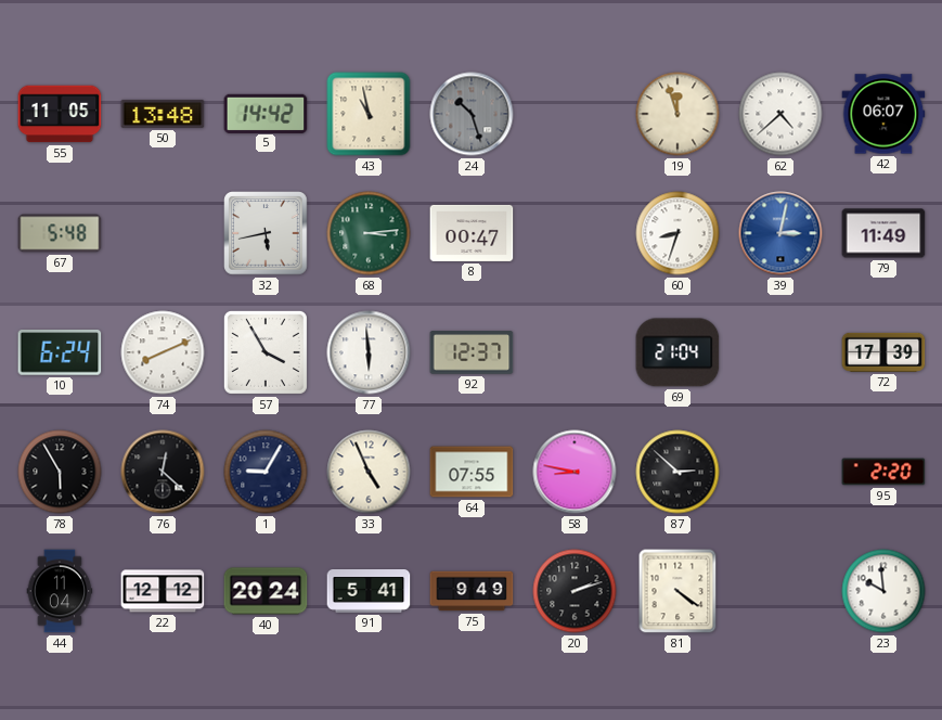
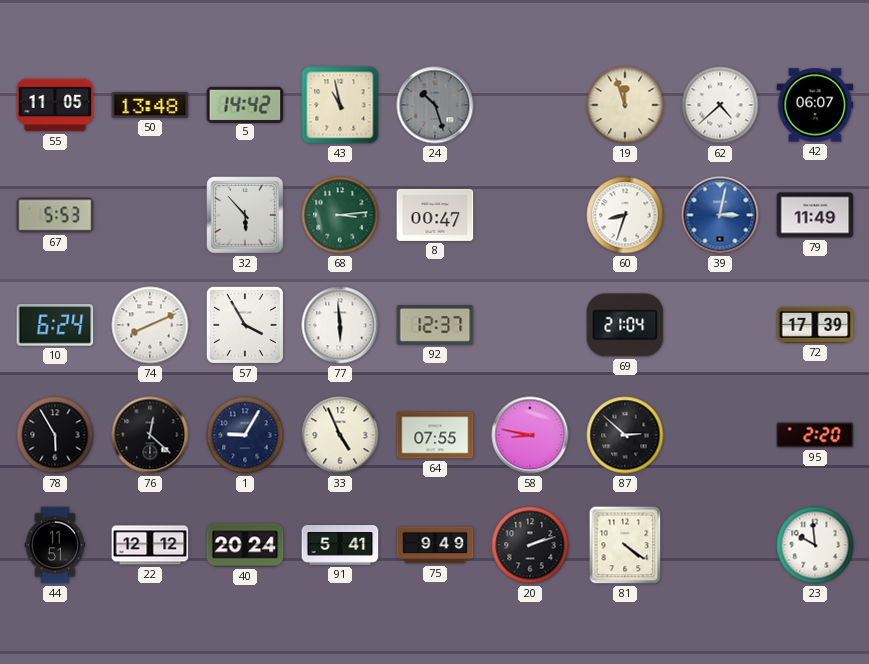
67: 5:48 -> 5:53
32: 5:43 -> 5:53
44: 11:04 -> 11:51
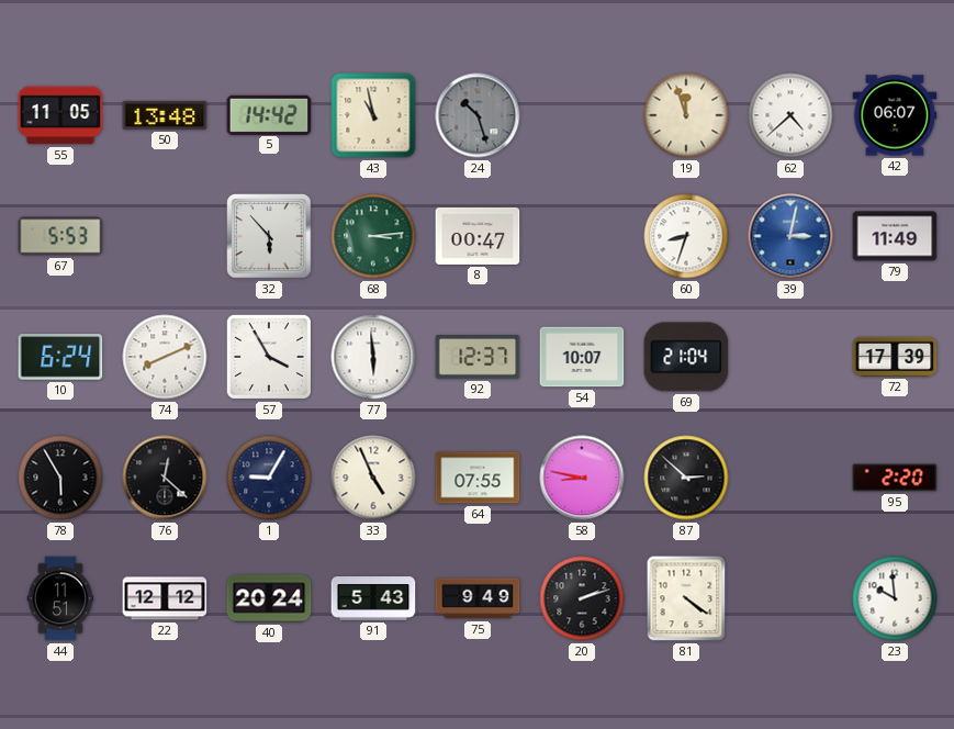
54: none -> 10:07
91: 5:41 -> 5:43
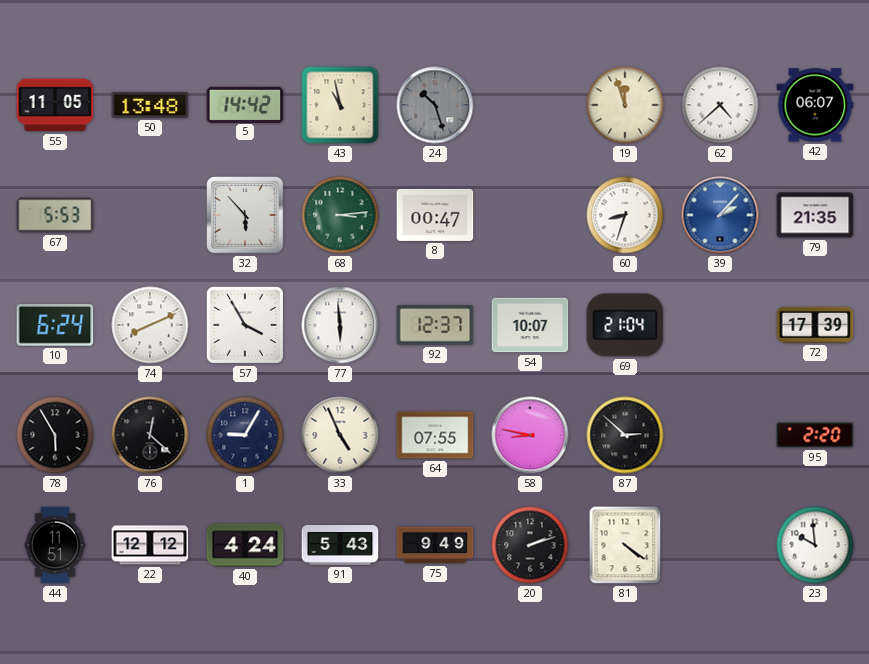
39: 3:02 -> 2:07
79: 11:49 -> 21:35
40: 20:24 -> 4:24
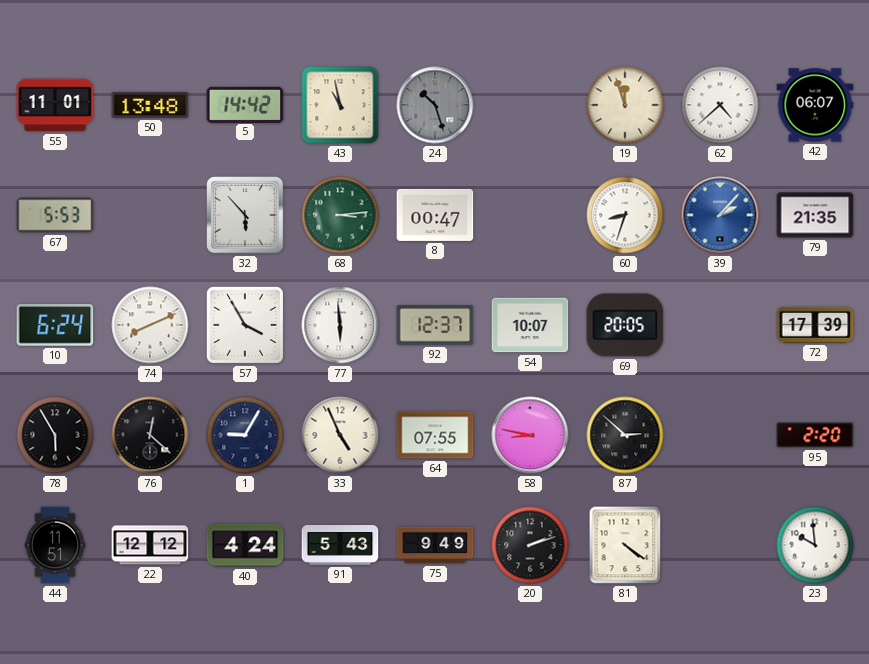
55: 11:05 -> 11:01
69: 21:04 -> 20:05
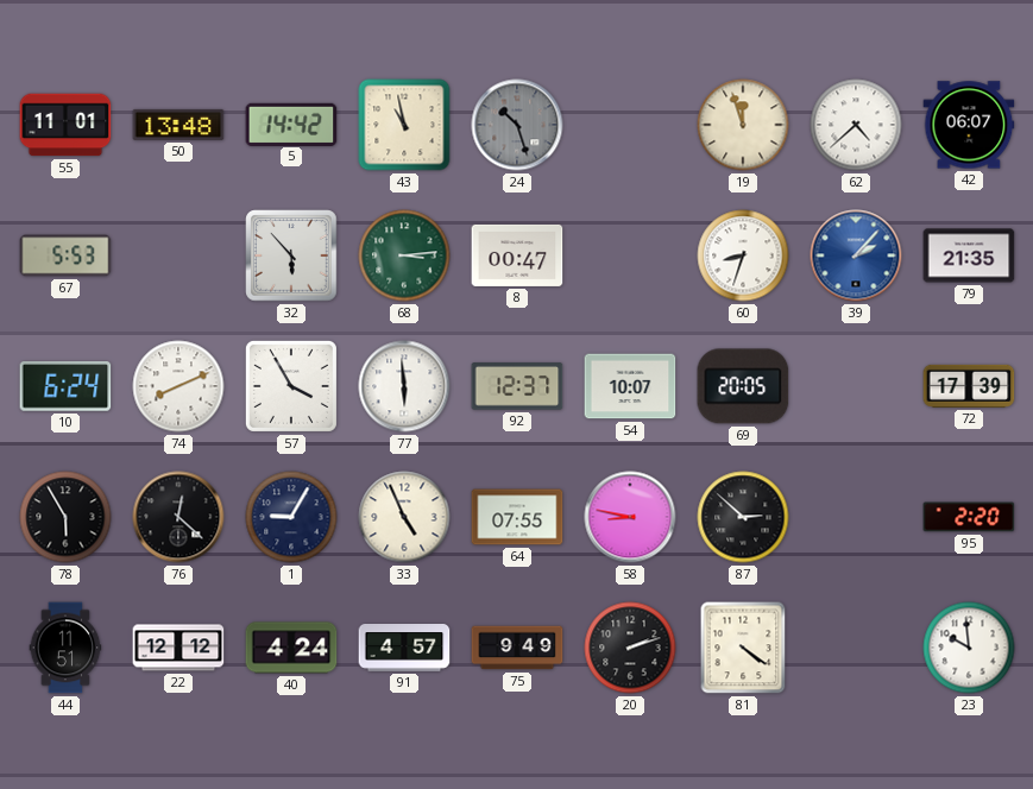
91: 5:43 -> 4:57
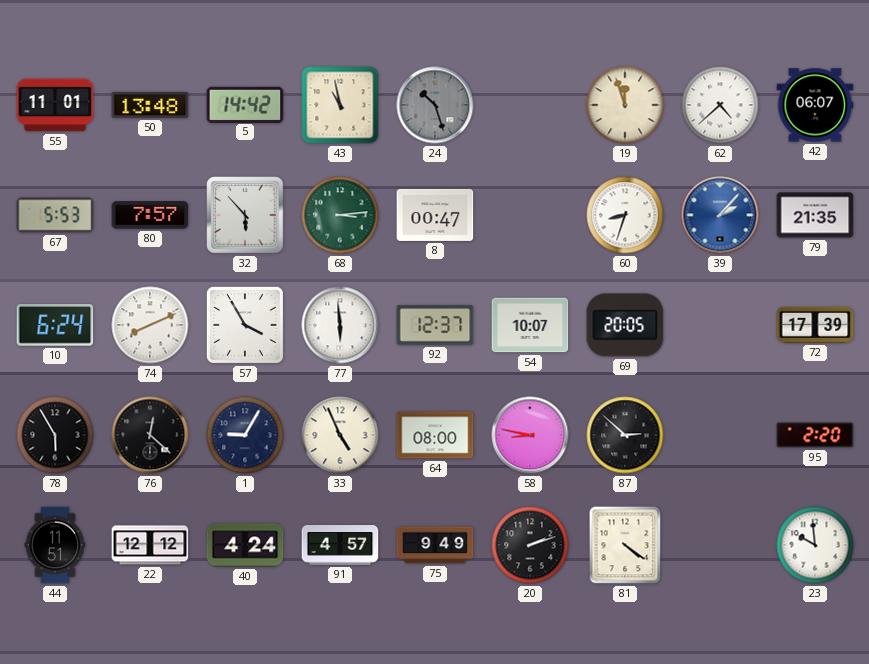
80: none -> 7:57
64: 07:55 -> 08:00
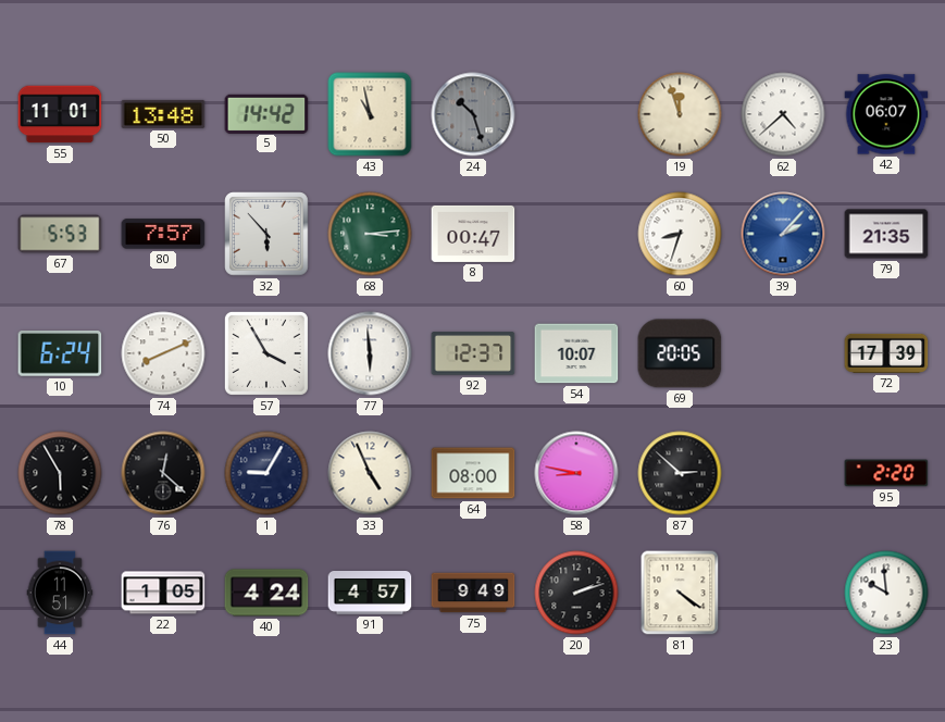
22: 12:12 -> 1:05
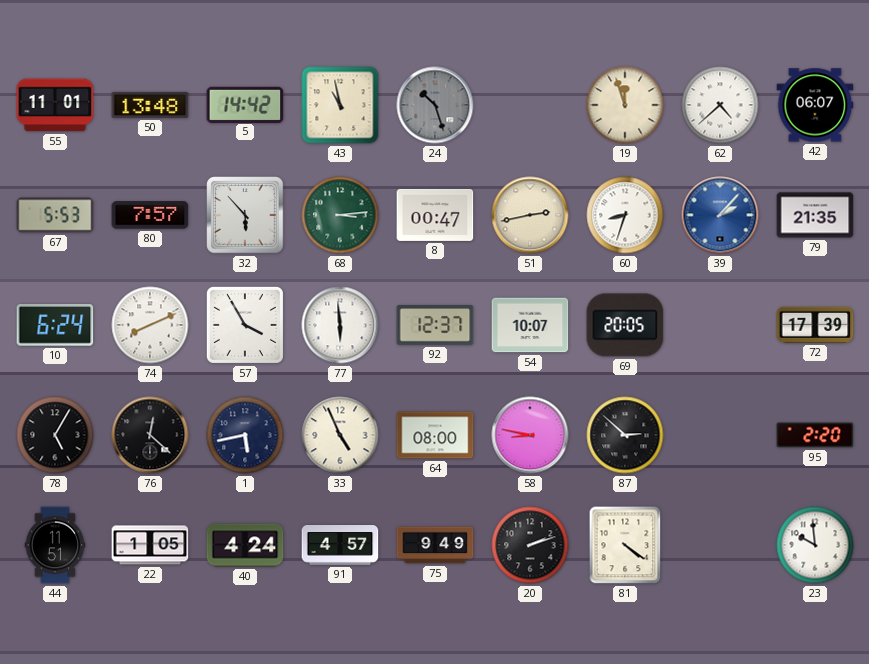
51: none -> 2:43
78: 5:55 -> 5:05
1: 9:05 -> 5:43
